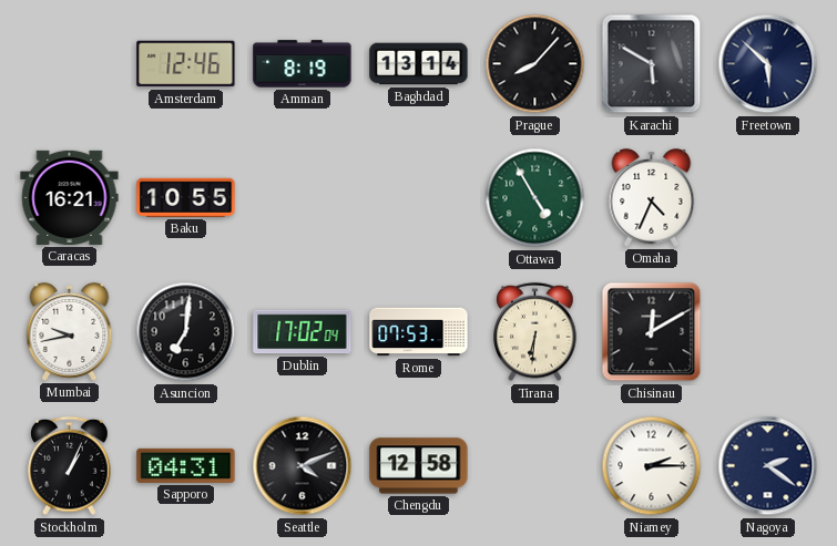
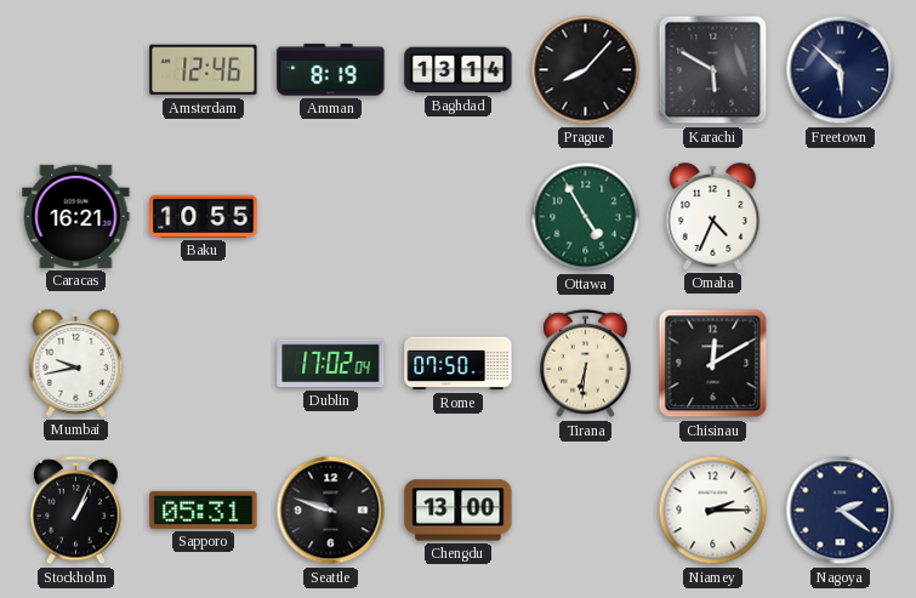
Asuncion: 7:01 -> none
Rome: 07:53 -> 07:50
Sapporo: 04:31 -> 05:31
Seattle: 4:11 -> 9:48
Chengdu: 12:58 -> 13:00
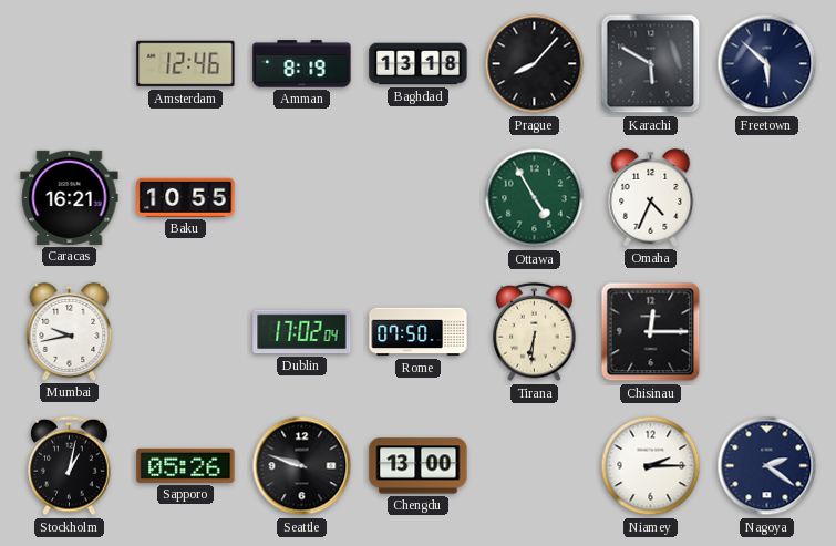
Baghdad: 13:14 -> 13:18
Chisinau: 12:10 -> 12:15
Stockholm: 1:04 -> 1:02
Sapporo: 05:31 -> 05:26
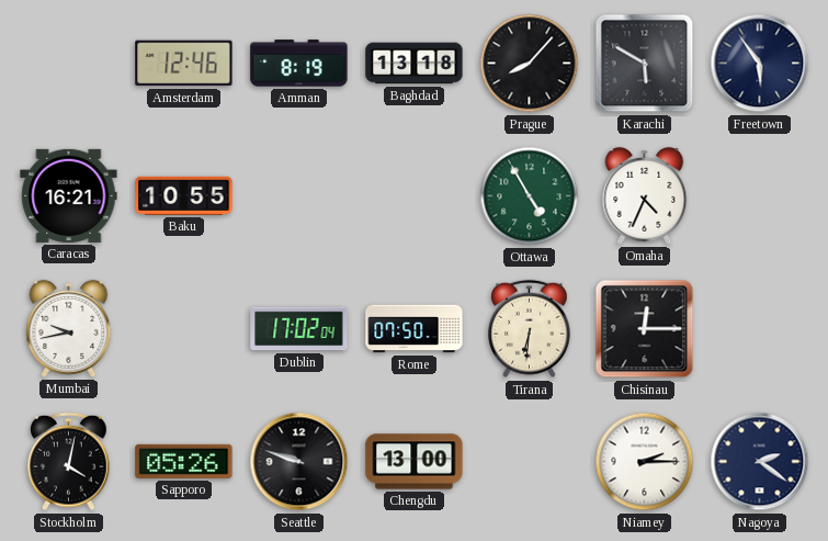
Freetown: 5:52 -> 5:54
Stockholm: 1:02 -> 4:02
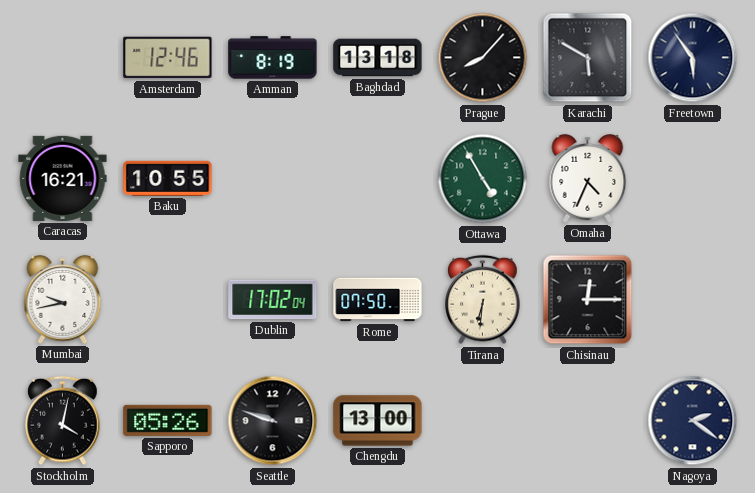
Niamey: 2:15 -> none
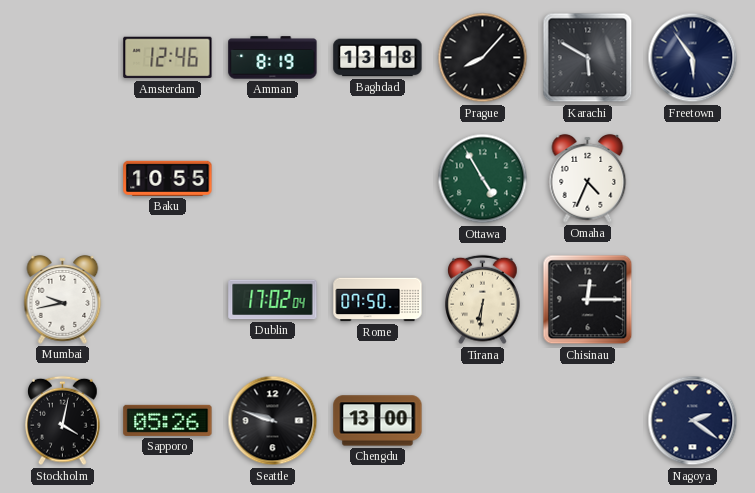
Caracas: 16:21 -> none
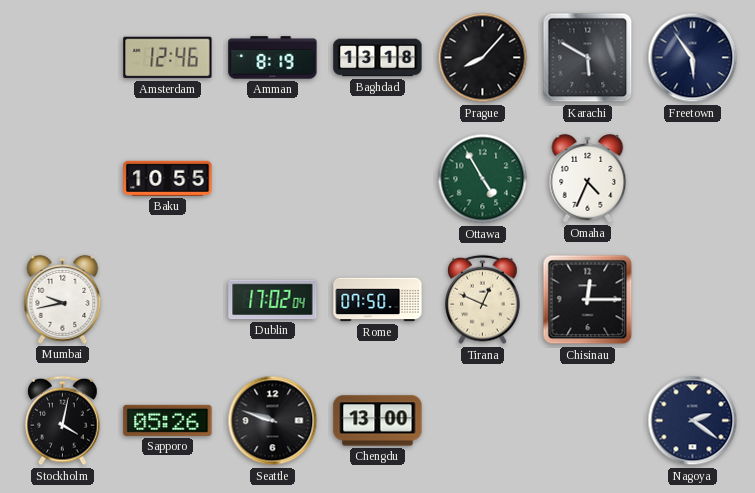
Tirana: 6:31 -> 12:49
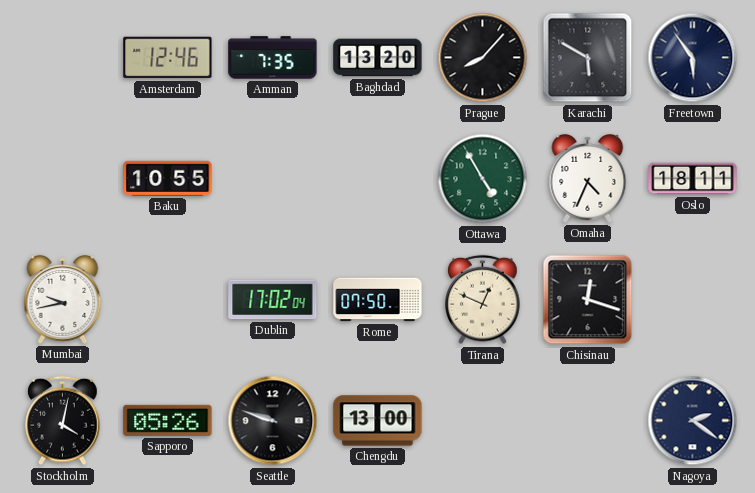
Amman: 8:19 -> 7:35
Baghdad: 13:18 -> 13:20
Oslo: none -> 18:11
Chisinau: 12:15 -> 12:18
